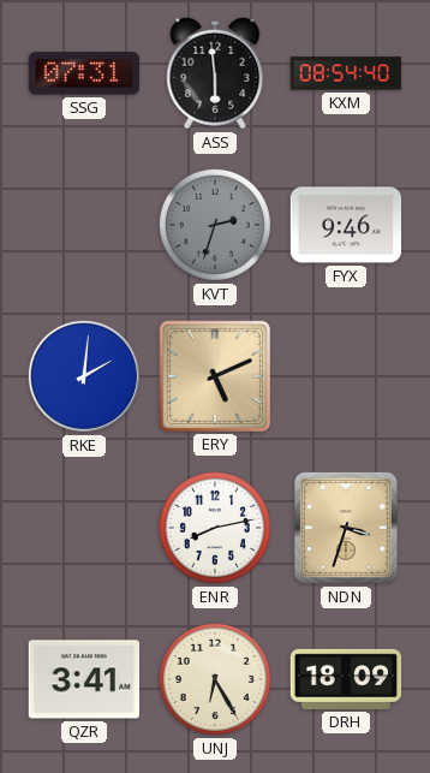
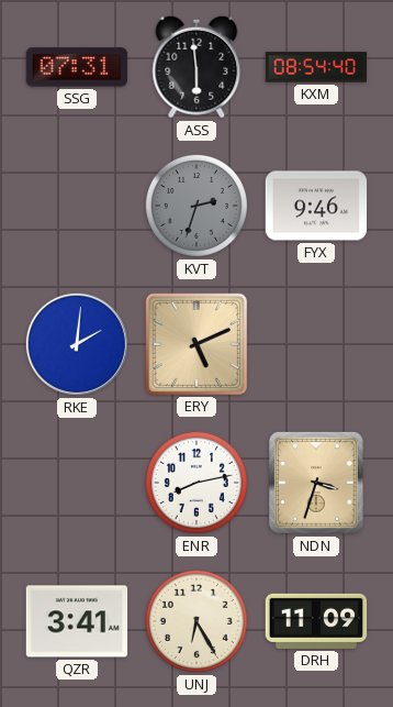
DRH: 18:09 -> 11:09
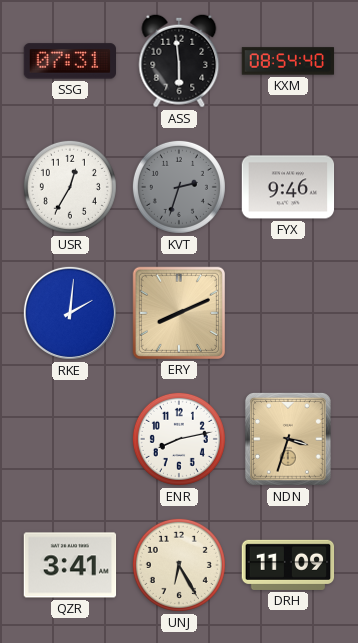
USR: none -> 12:35
ERY: 5:11 -> 8:11
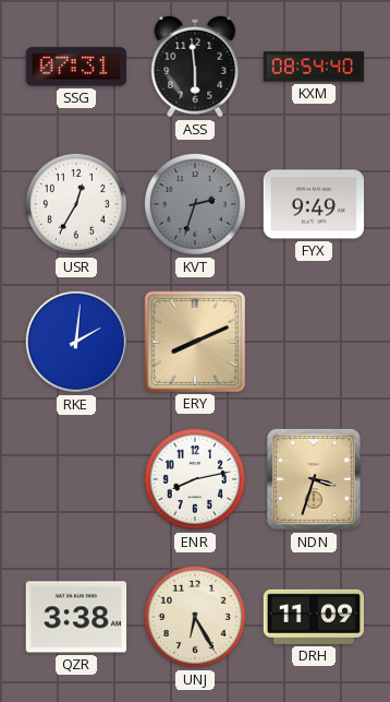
FYX: 9:46 -> 9:49
QZR: 3:41 -> 3:38
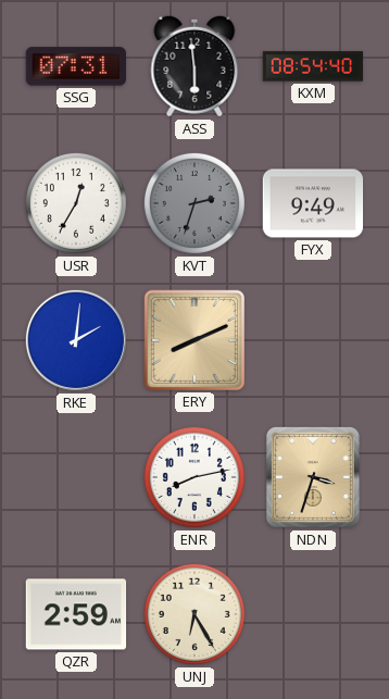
QZR: 3:38 -> 2:59
DRH: 11:09 -> none
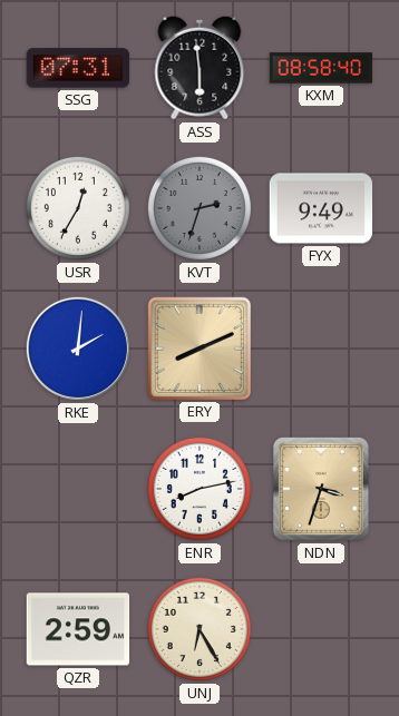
KXM: 08:54 -> 08:58
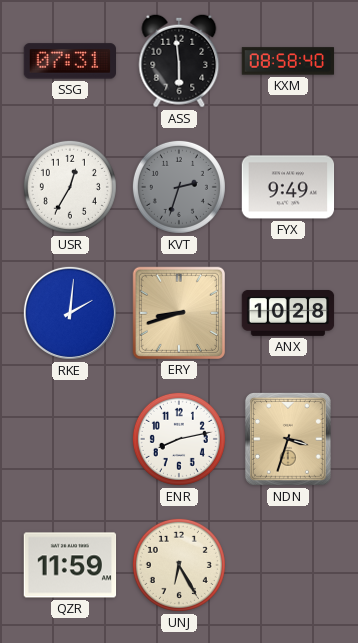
ERY: 8:11 -> 8:42
ANX: none -> 10:28
QZR: 2:59 -> 11:59
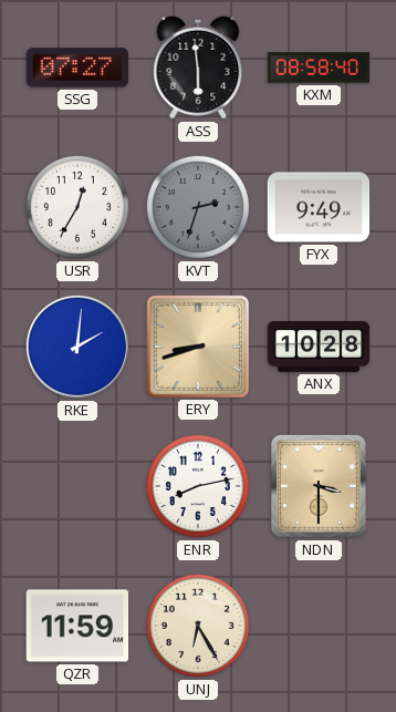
SSG: 07:31 -> 07:27
NDN: 3:33 -> 3:30
